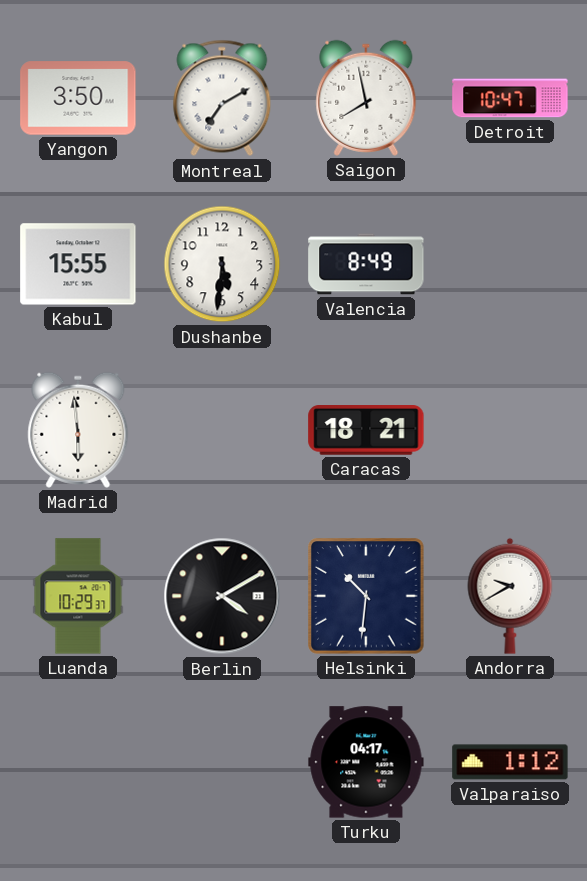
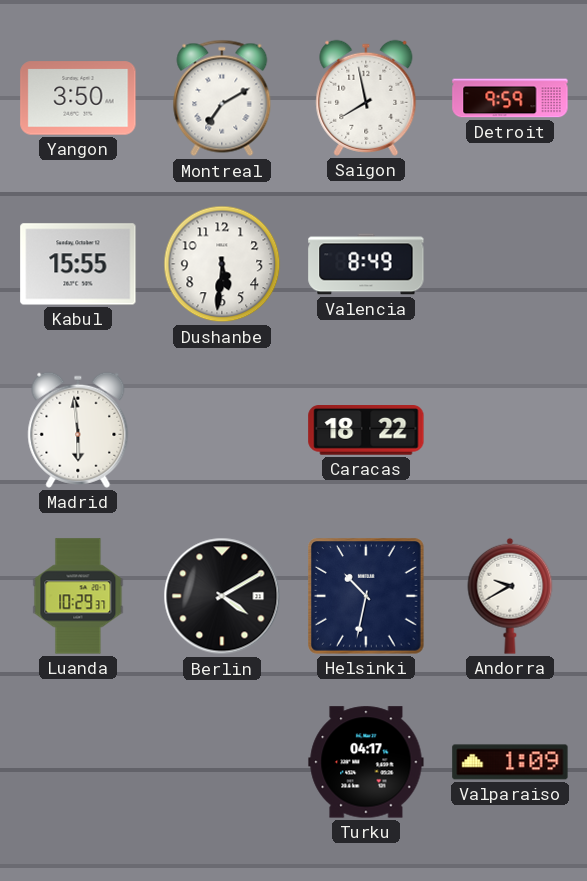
Detroit: 10:47 -> 9:59
Caracas: 18:21 -> 18:22
Helsinki: 10:31 -> 10:32
Valparaiso: 1:12 -> 1:09
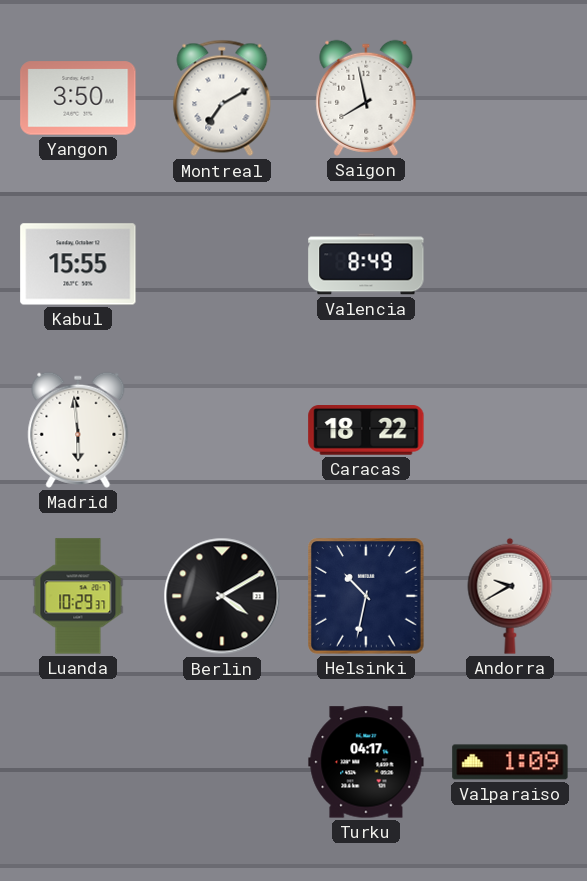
Detroit: 9:59 -> none
Dushanbe: 5:31 -> none
